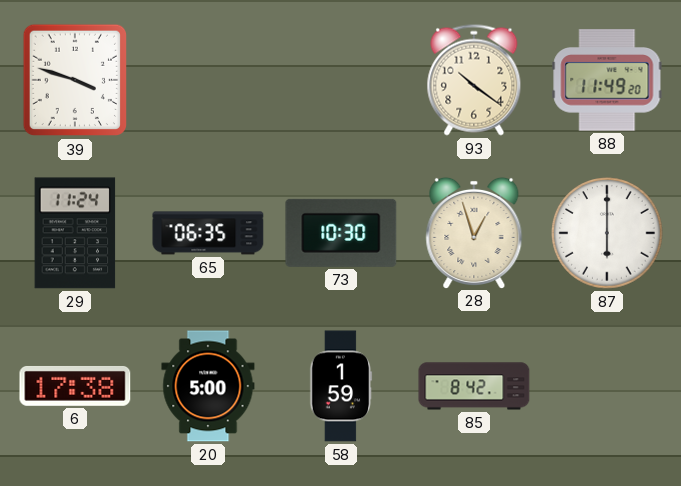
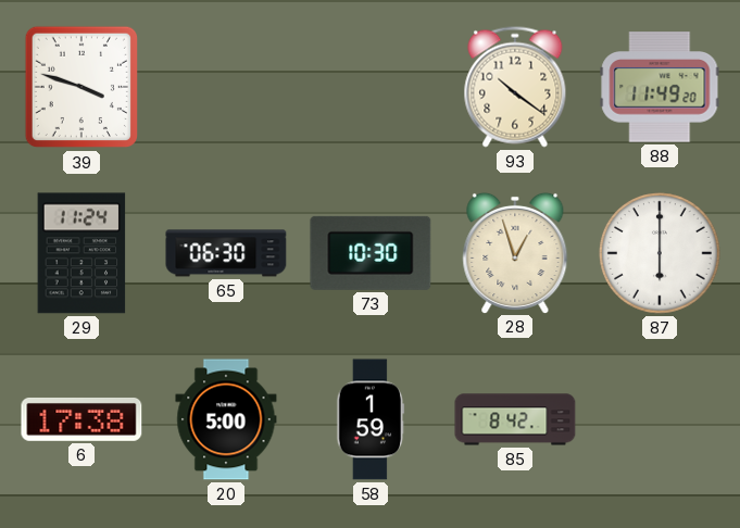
65: 06:35 -> 06:30
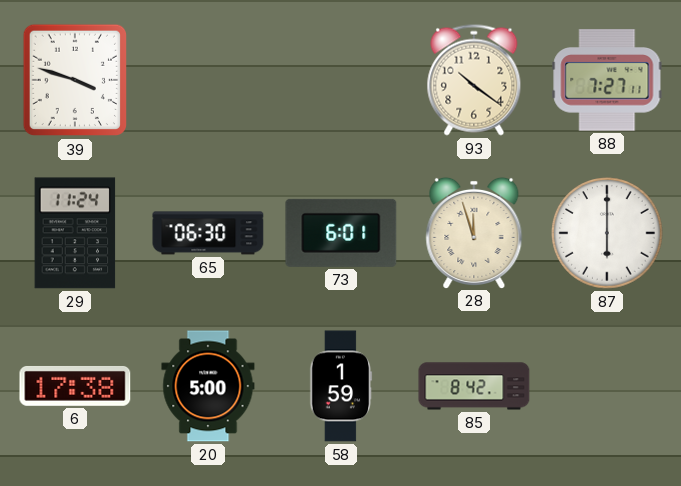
88: 11:49 -> 7:27
73: 10:30 -> 6:01
28: 12:57 -> 11:57
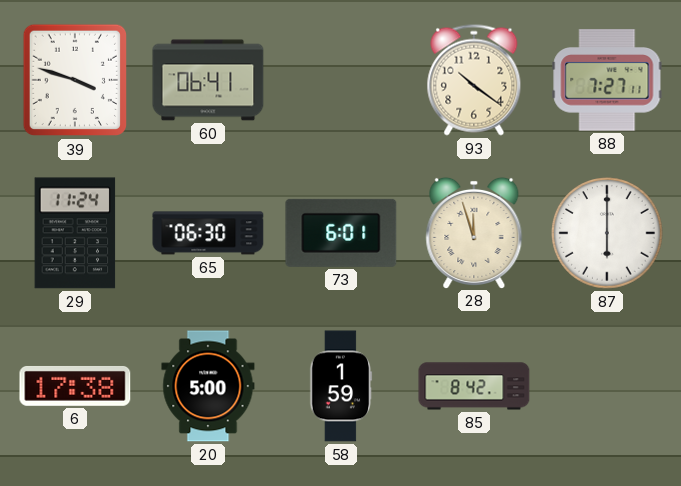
60: none -> 06:41
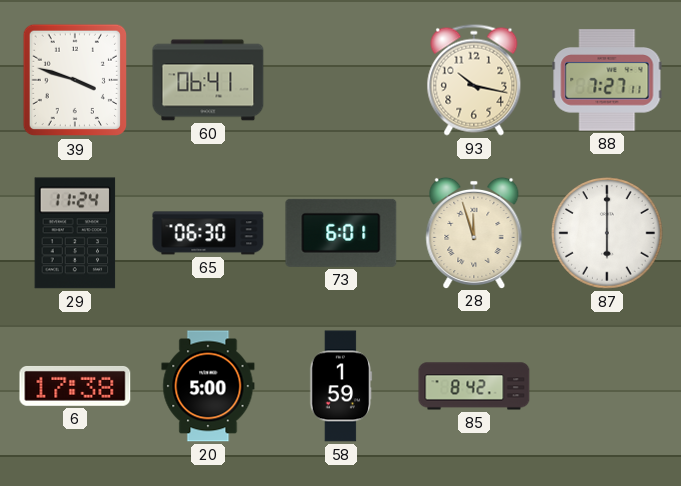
93: 10:21 -> 10:17
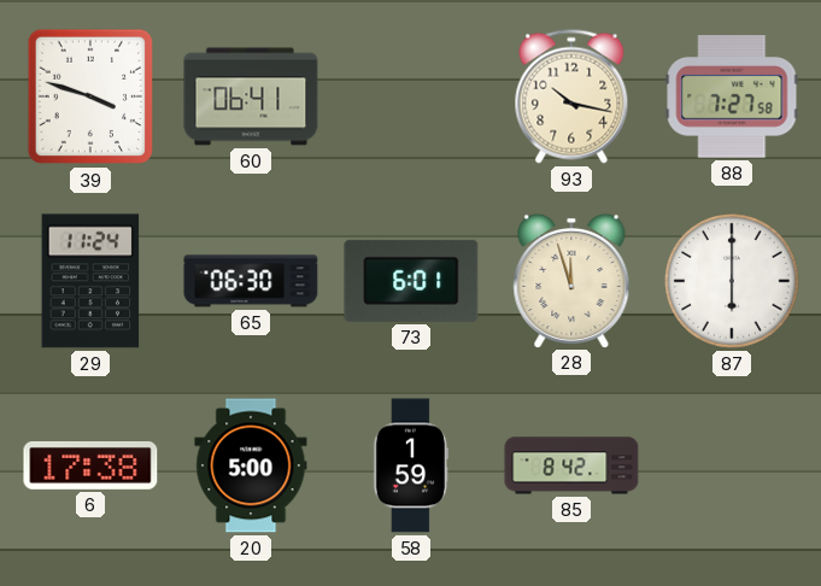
88: 7:27:11 -> 7:27:58
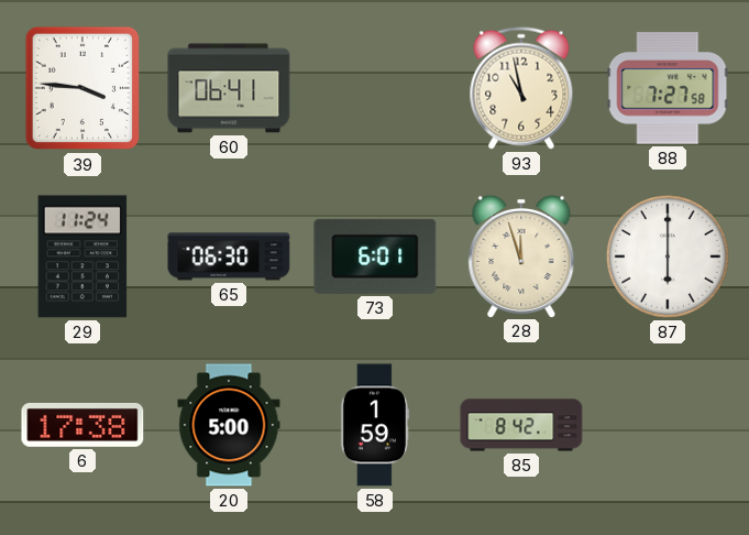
39: 3:48 -> 3:46
93: 10:17 -> 10:58
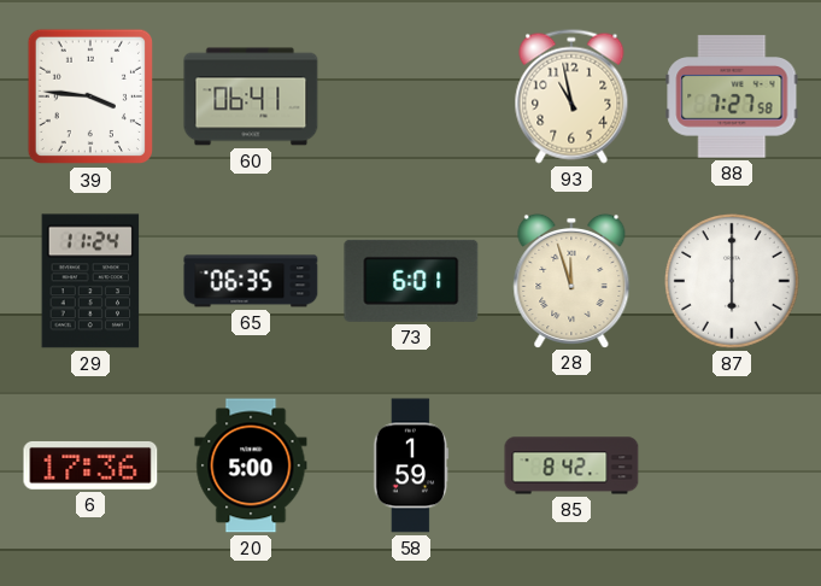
65: 06:30 -> 06:35
6: 17:38 -> 17:36
